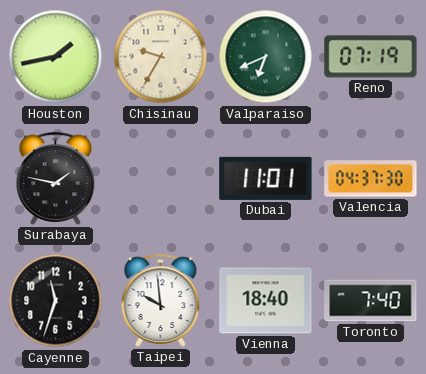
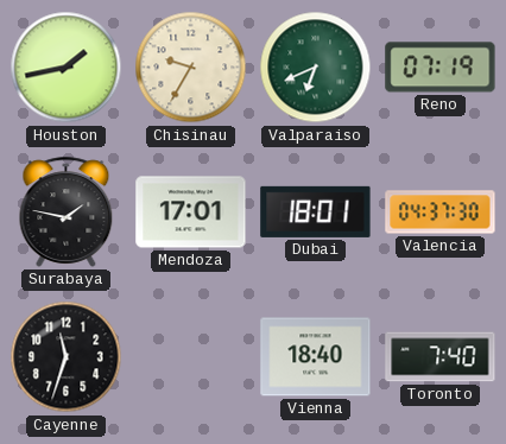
Mendoza: none -> 17:01
Dubai: 11:01 -> 18:01
Taipei: 9:59 -> none
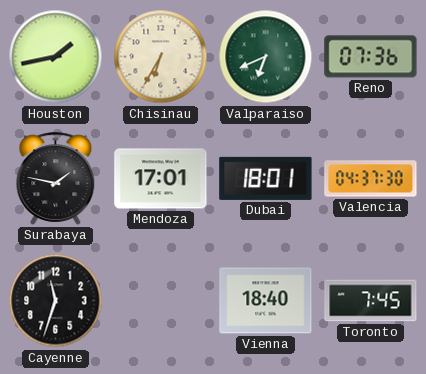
Chisinau: 9:35 -> 6:35
Reno: 07:19 -> 07:36
Toronto: 7:40 -> 7:45
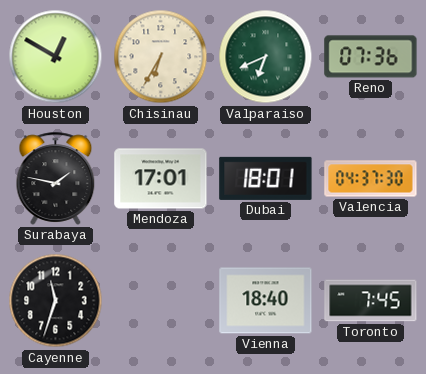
Houston: 1:43 -> 12:50
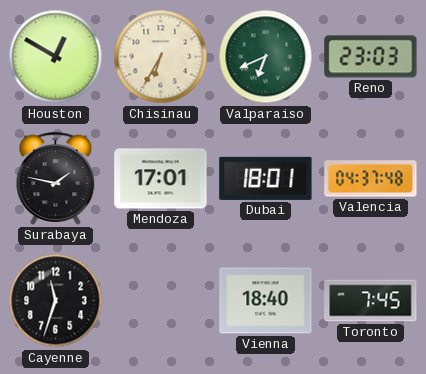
Reno: 07:36 -> 23:03
Valencia: 04:37:30 -> 04:37:48
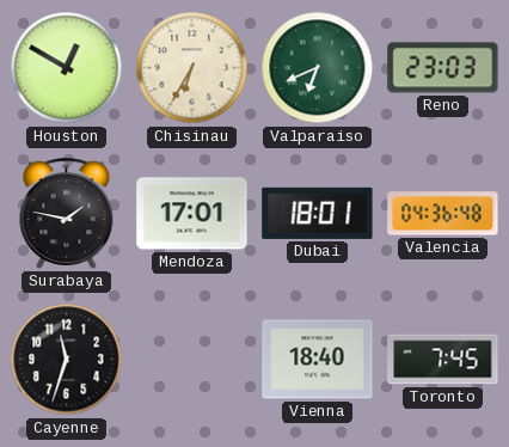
Valencia: 04:37 -> 04:36
